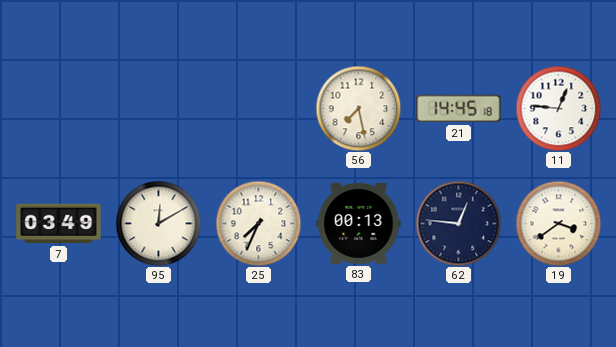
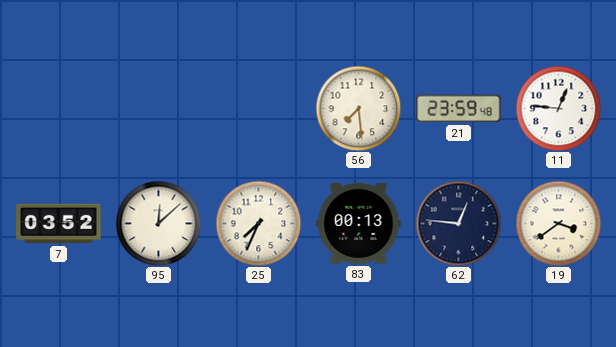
56: 7:28 -> 7:29
21: 14:45 -> 23:59
7: 03:49 -> 03:52
95: 12:10 -> 12:08
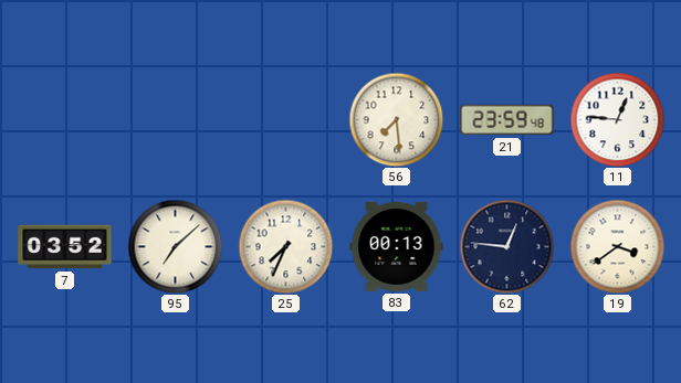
95: 12:08 -> 7:08
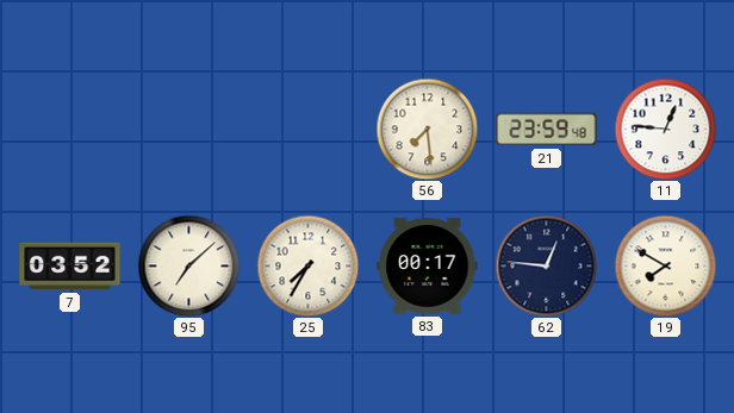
25: 7:34 -> 7:35
83: 00:13 -> 00:17
19: 3:39 -> 7:50
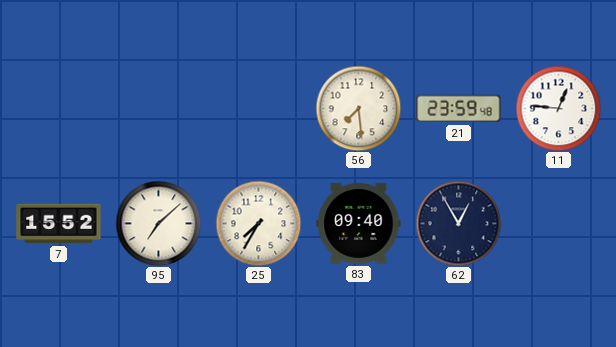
7: 03:52 -> 15:52
83: 00:17 -> 09:40
62: 12:46 -> 12:55
19: 7:50 -> none
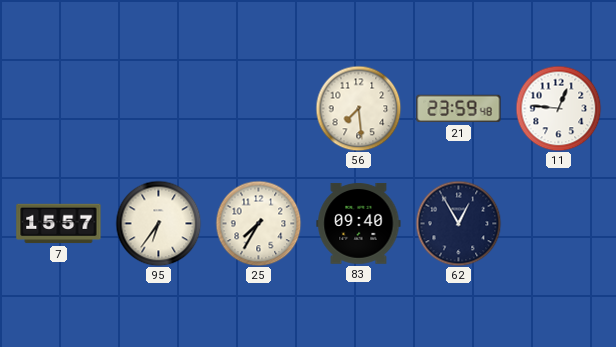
7: 15:52 -> 15:57
95: 7:08 -> 6:36
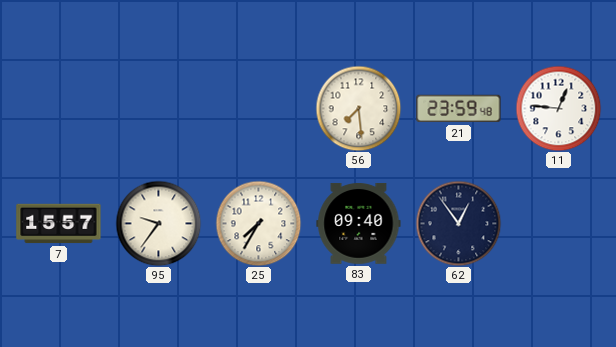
95: 6:36 -> 9:36
62: 12:55 -> 12:54
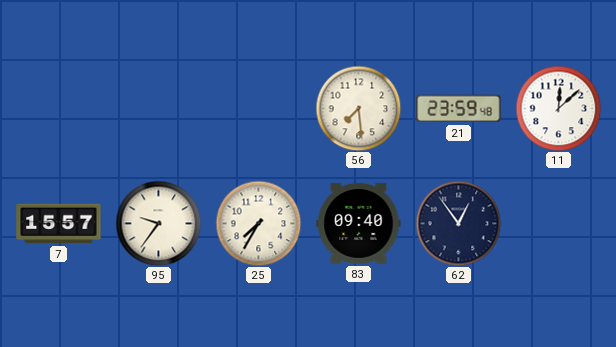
11: 12:46 -> 12:08
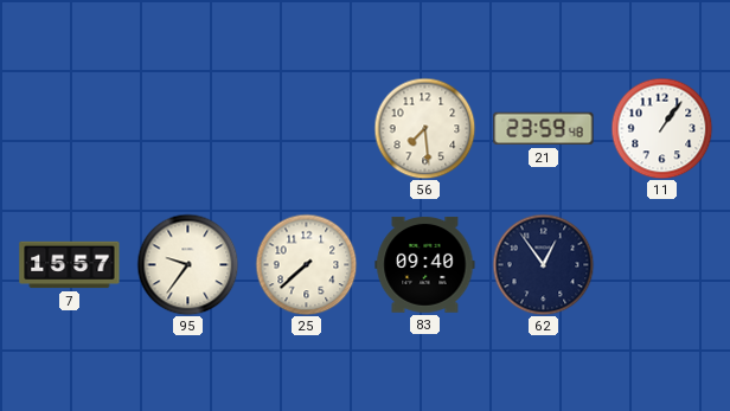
11: 12:08 -> 1:06
25: 7:35 -> 7:38
